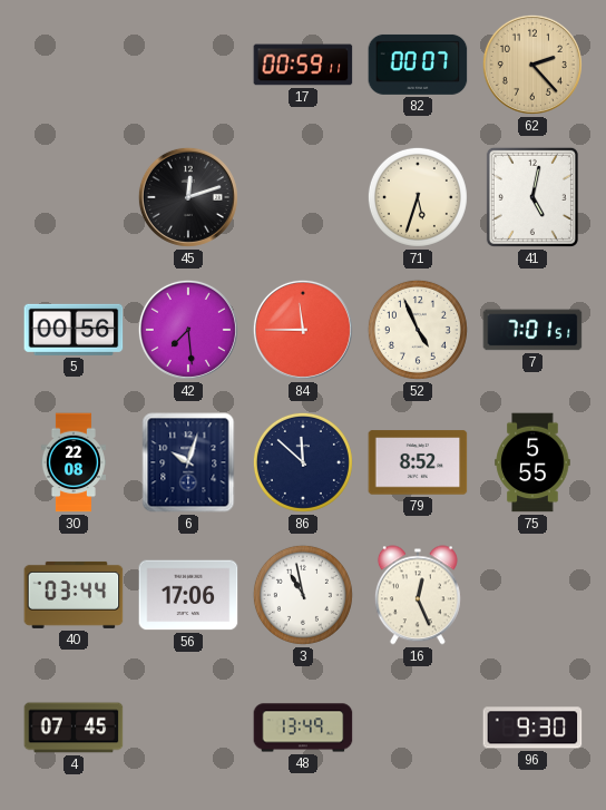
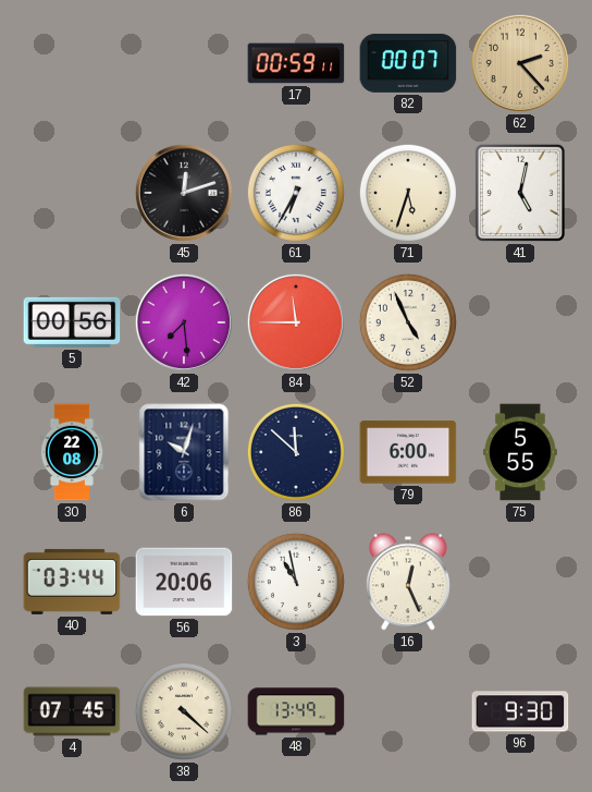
61: none -> 6:35
7: 7:01 -> none
79: 8:52 -> 6:00
56: 17:06 -> 20:06
38: none -> 4:22
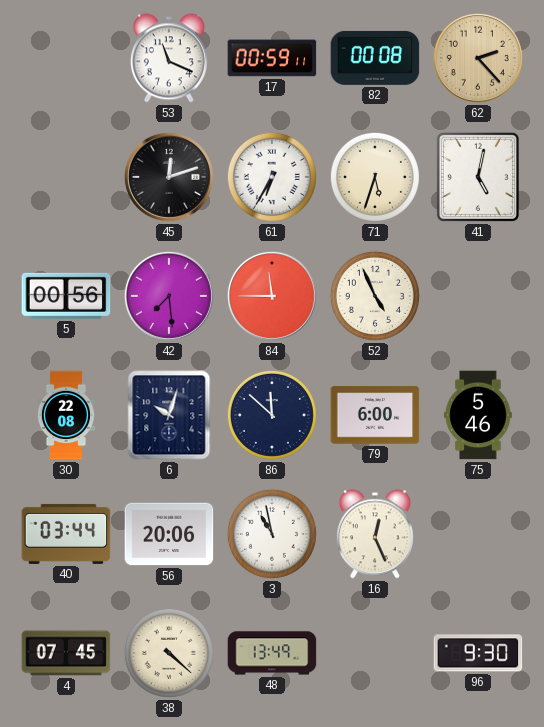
53: none -> 11:19
82: 00:07 -> 00:08
75: 5:55 -> 5:46
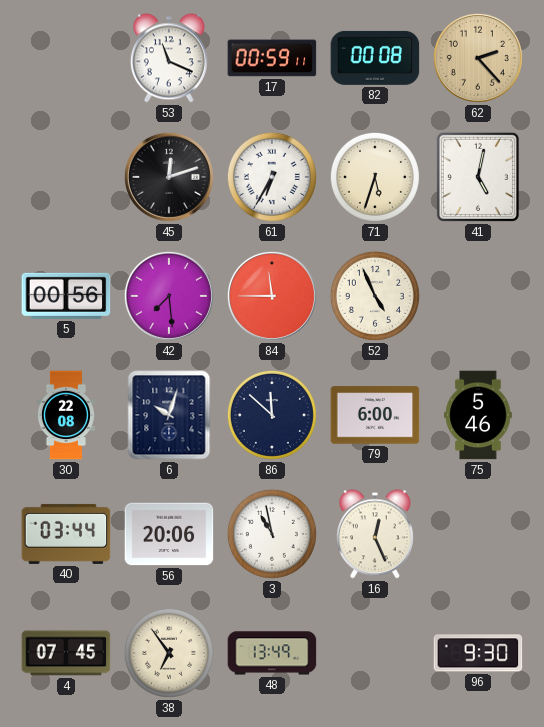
38: 4:22 -> 6:54
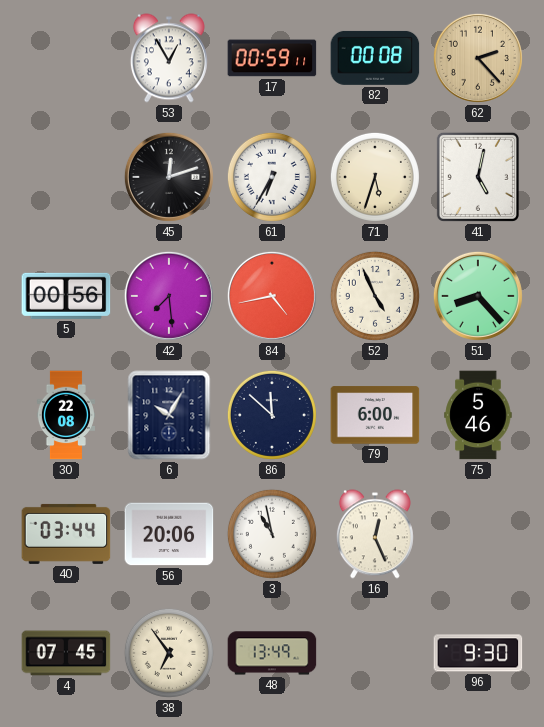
53: 11:19 -> 12:55
84: 11:45 -> 4:43
51: none -> 8:23
6: 10:03 -> 10:05
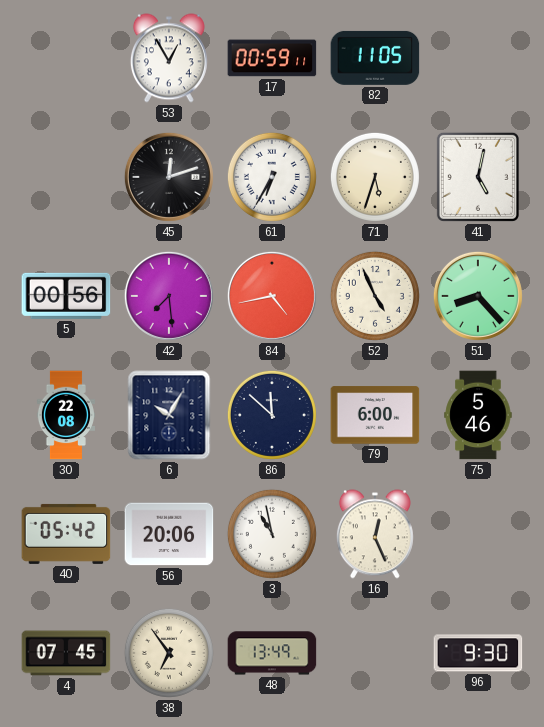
82: 00:08 -> 11:05
62: 2:23 -> none
40: 03:44 -> 05:42
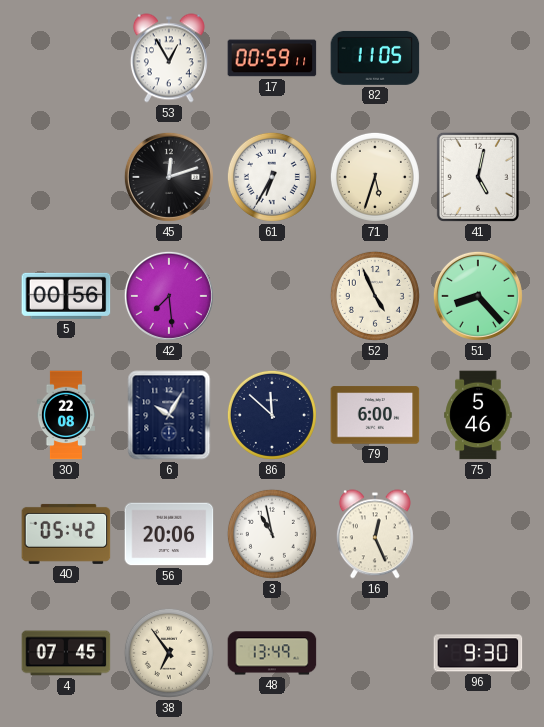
84: 4:43 -> none
